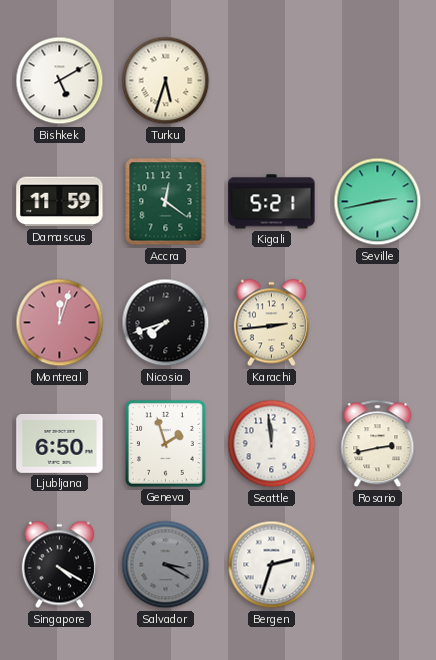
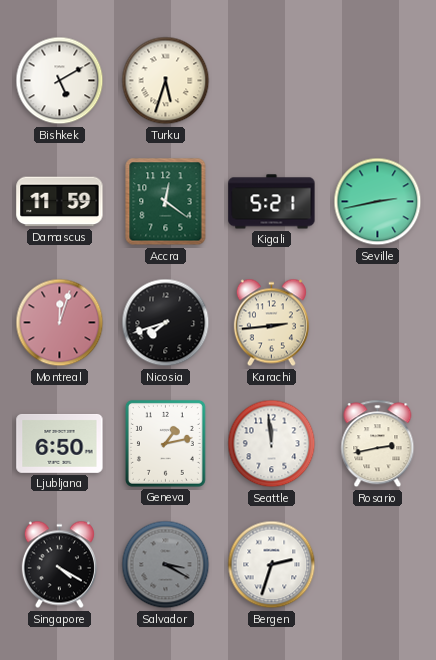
Geneva: 1:57 -> 1:13
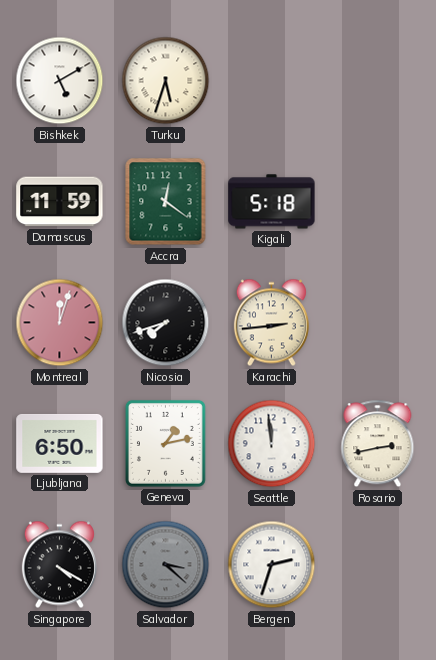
Kigali: 5:21 -> 5:18
Seville: 2:43 -> none
Salvador: 3:20 -> 3:22
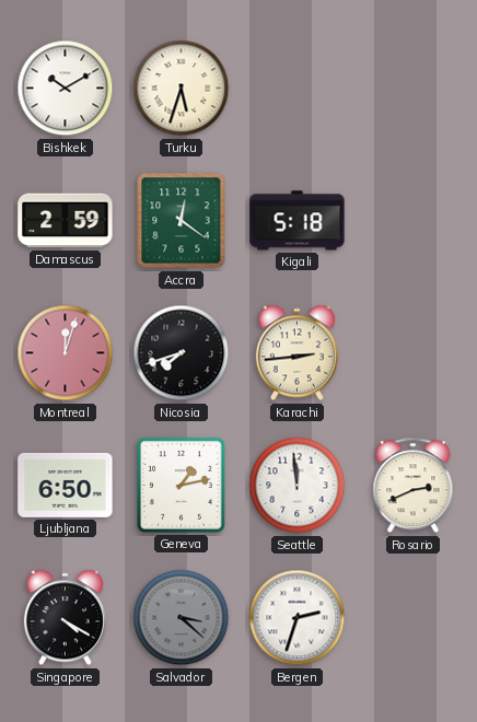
Bishkek: 5:10 -> 10:10
Damascus: 11:59 -> 2:59
Rosario: 2:43 -> 2:41
